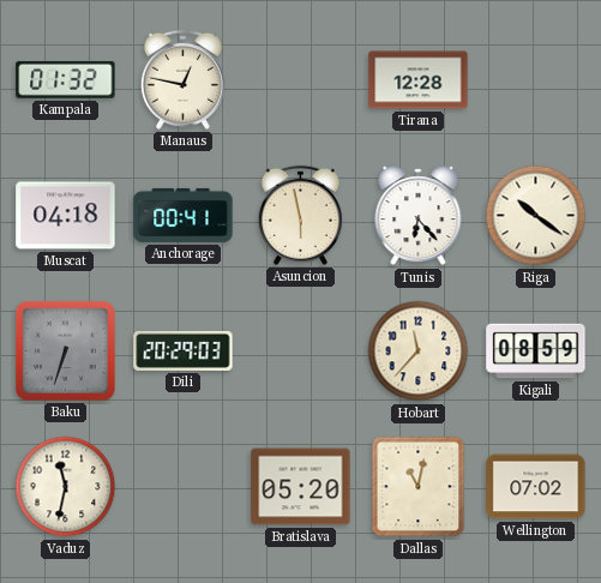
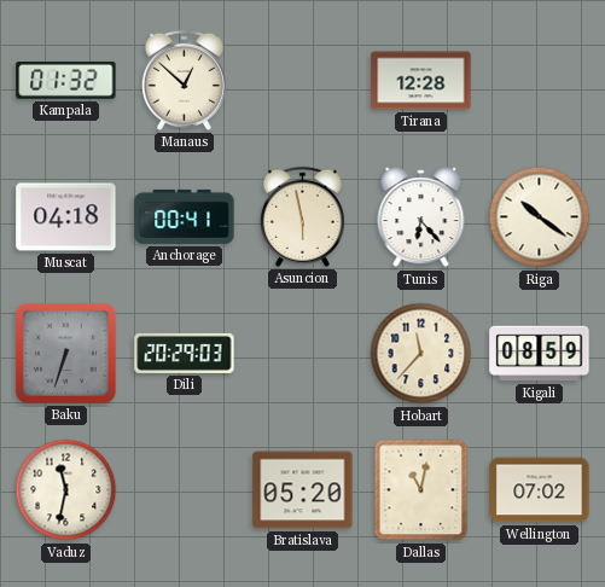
Manaus: 12:47 -> 12:52
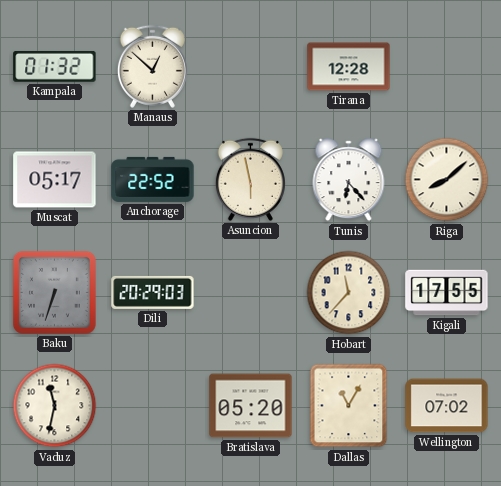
Muscat: 04:18 -> 05:17
Anchorage: 00:41 -> 22:52
Riga: 10:21 -> 8:08
Kigali: 08:59 -> 17:55
Dallas: 11:02 -> 11:05
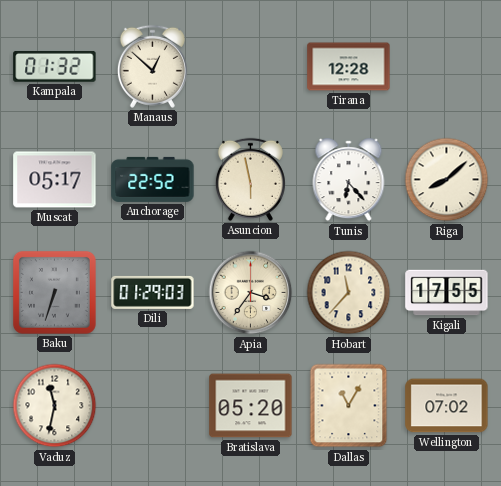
Dili: 20:29 -> 01:29
Apia: none -> 3:36
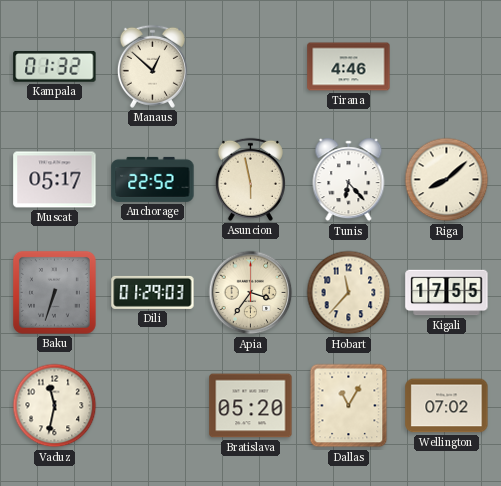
Tirana: 12:28 -> 4:46
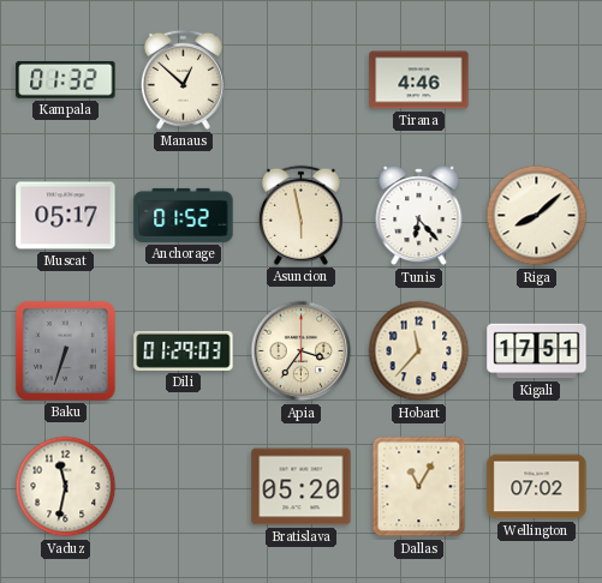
Anchorage: 22:52 -> 01:52
Kigali: 17:55 -> 17:51
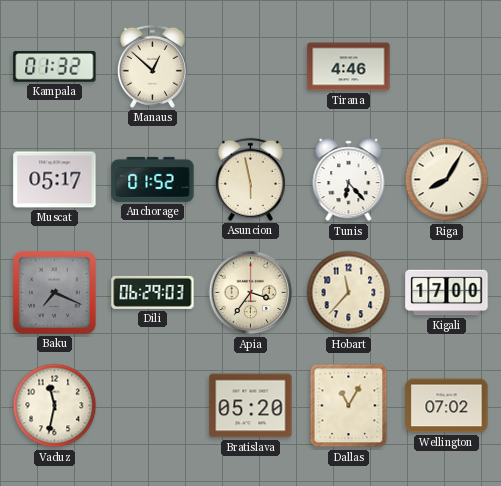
Riga: 8:08 -> 8:05
Baku: 6:33 -> 7:19
Dili: 01:29 -> 06:29
Kigali: 17:51 -> 17:00
